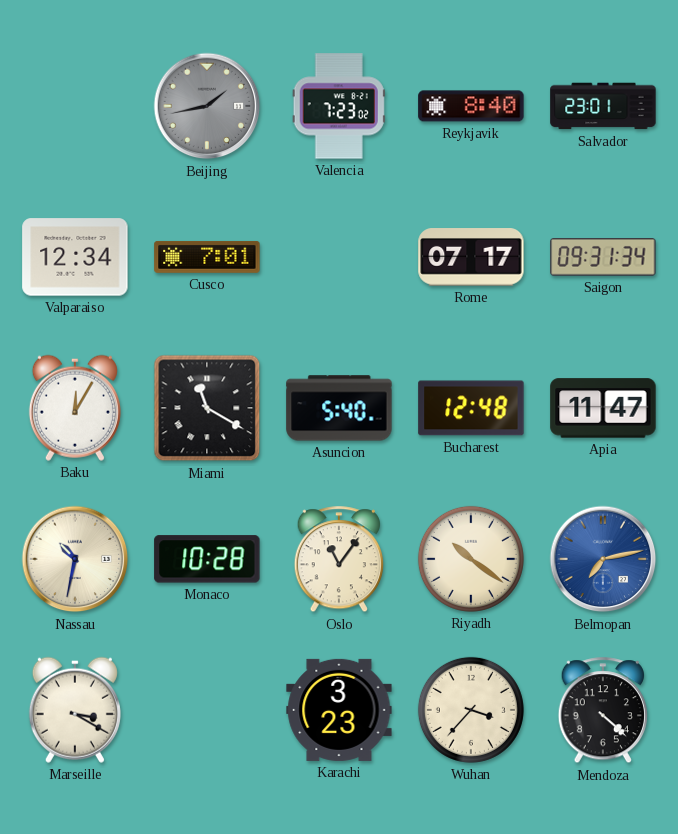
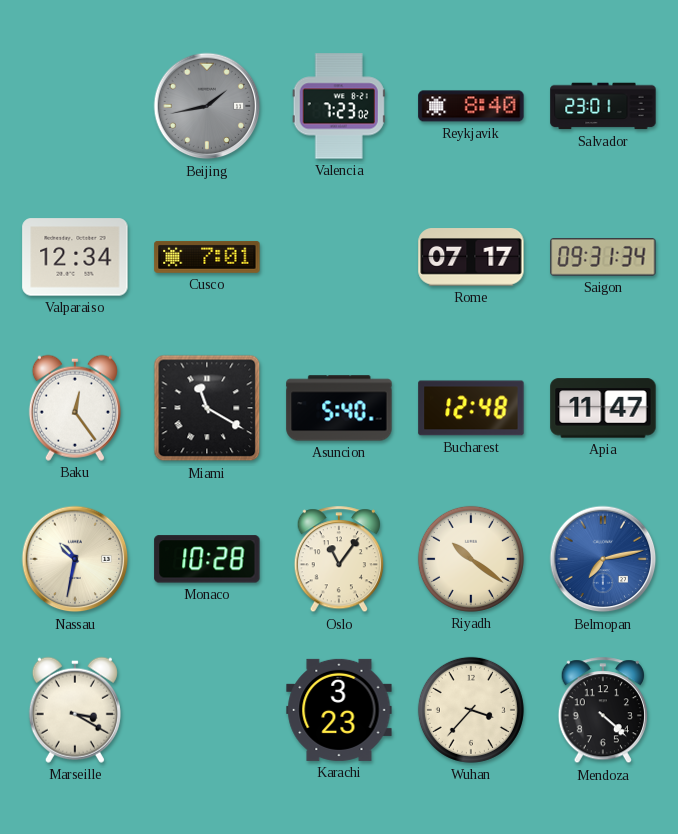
Baku: 12:05 -> 12:24
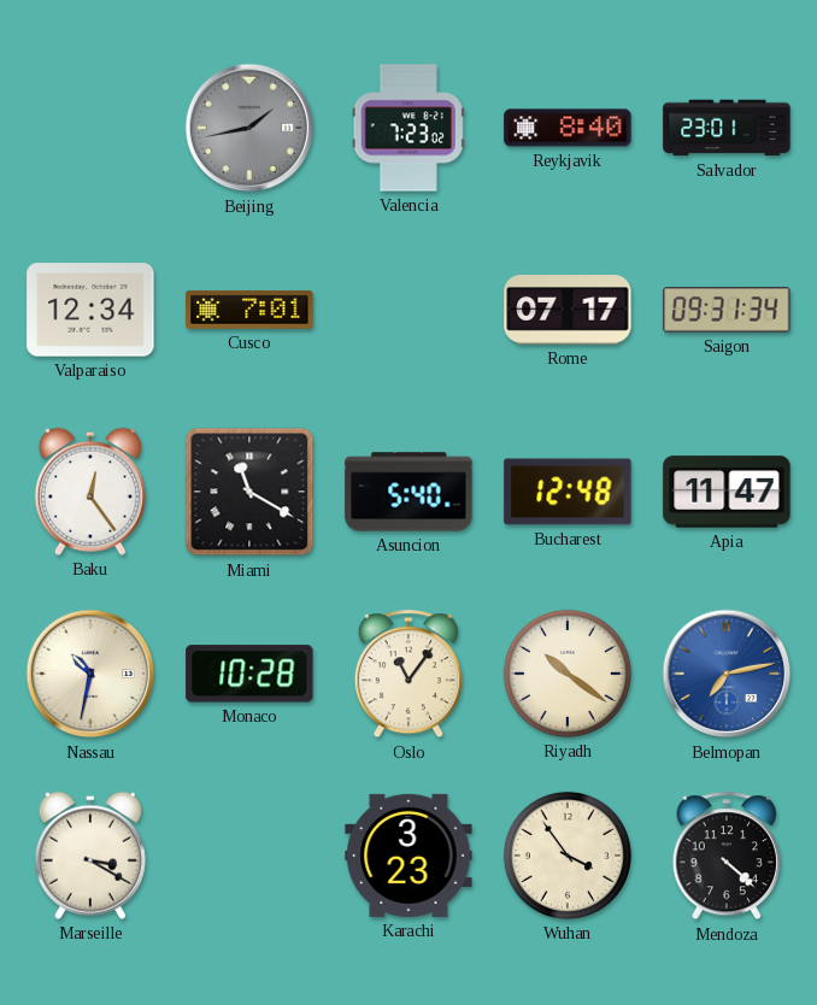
Wuhan: 3:37 -> 3:54
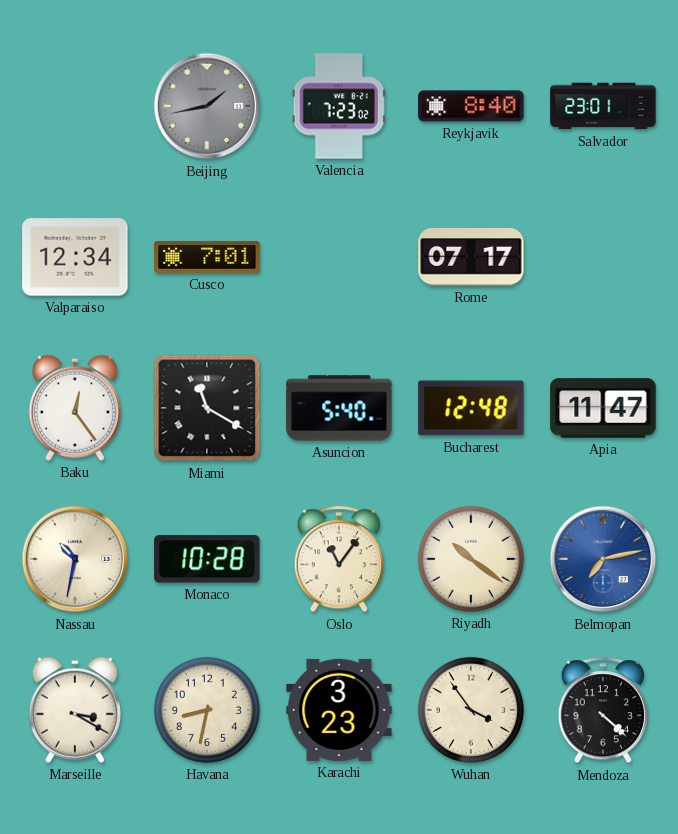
Saigon: 09:31 -> none
Havana: none -> 8:32
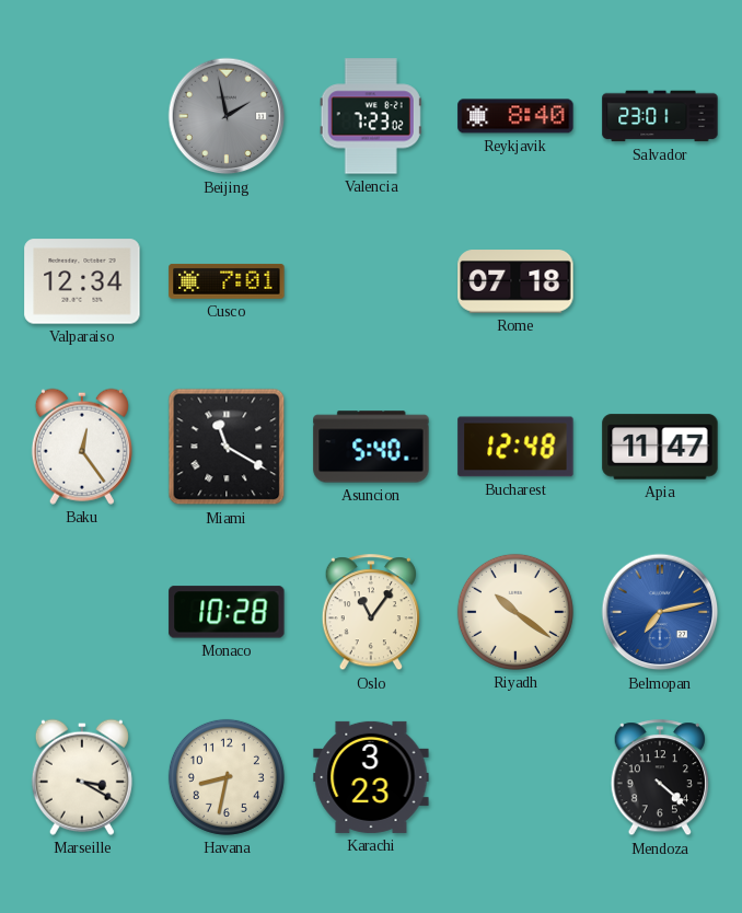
Beijing: 1:43 -> 1:58
Rome: 07:17 -> 07:18
Nassau: 10:32 -> none
Wuhan: 3:54 -> none
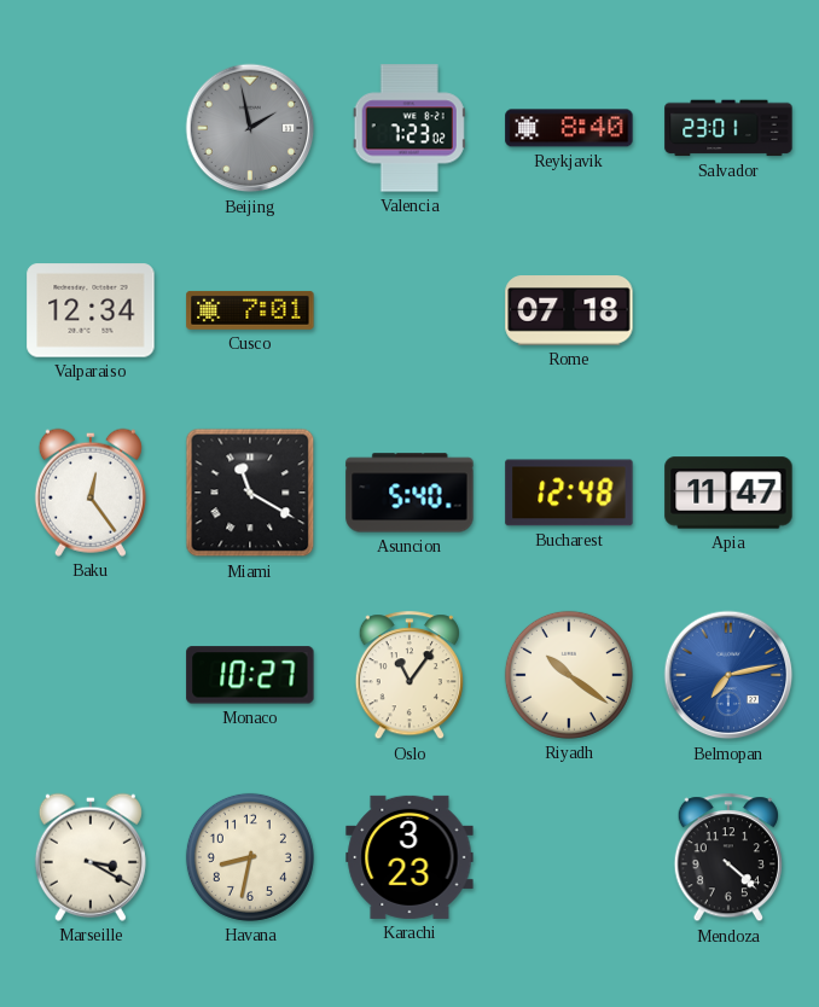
Monaco: 10:28 -> 10:27
